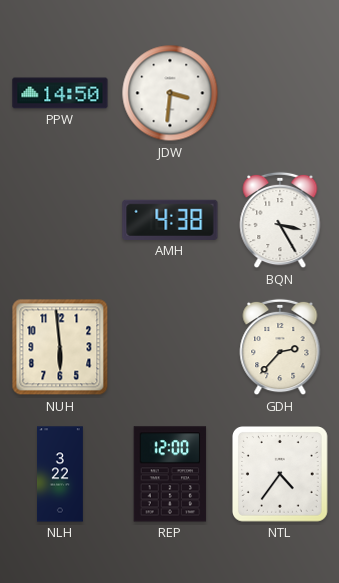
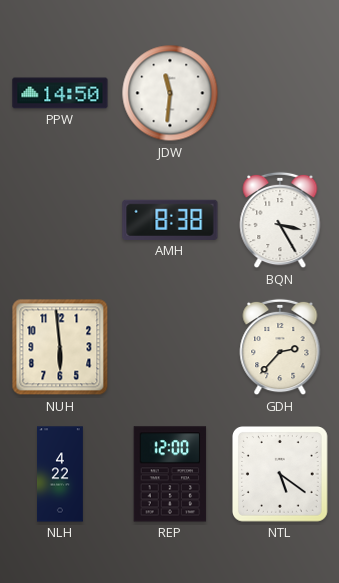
JDW: 3:31 -> 11:31
AMH: 4:38 -> 8:38
NLH: 3:22 -> 4:22
NTL: 4:36 -> 5:21
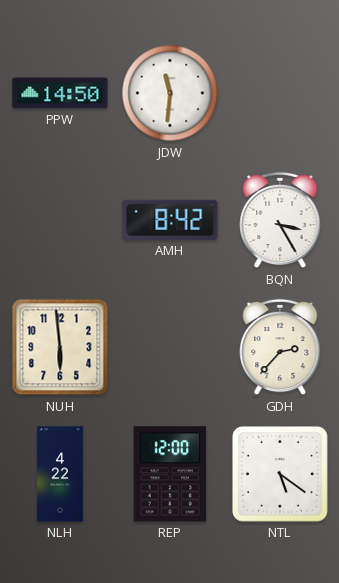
AMH: 8:38 -> 8:42
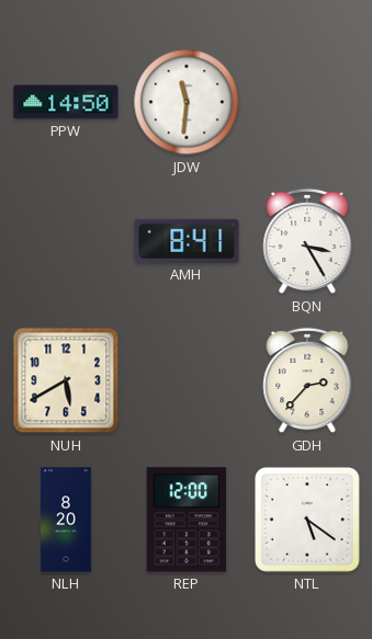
AMH: 8:42 -> 8:41
NUH: 5:59 -> 5:40
NLH: 4:22 -> 8:20
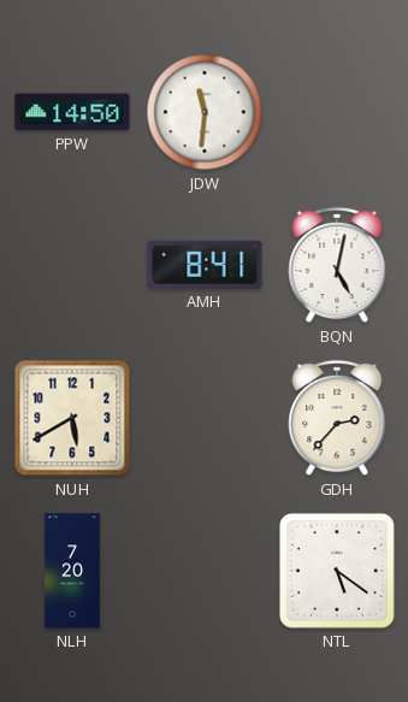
BQN: 3:25 -> 5:02
NLH: 8:20 -> 7:20
REP: 12:00 -> none
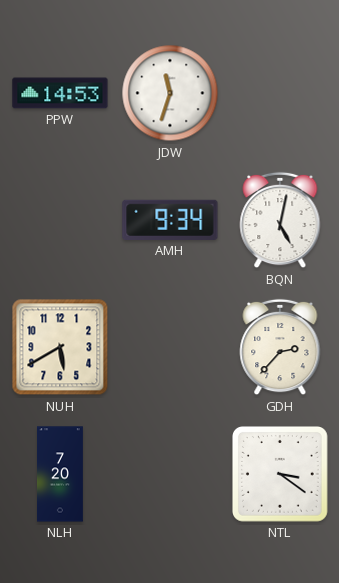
PPW: 14:50 -> 14:53
JDW: 11:31 -> 11:33
AMH: 8:41 -> 9:34
NTL: 5:21 -> 3:21
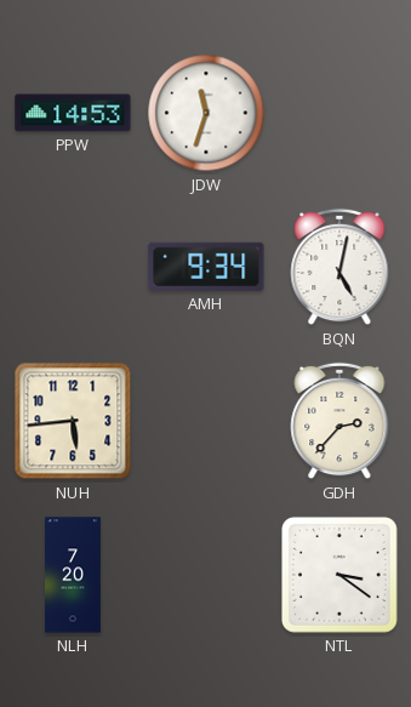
NUH: 5:40 -> 5:44
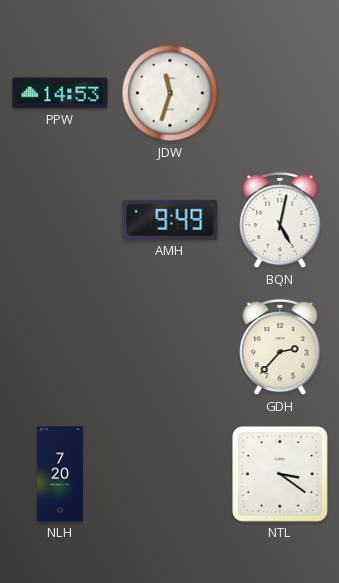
AMH: 9:34 -> 9:49
NUH: 5:44 -> none
